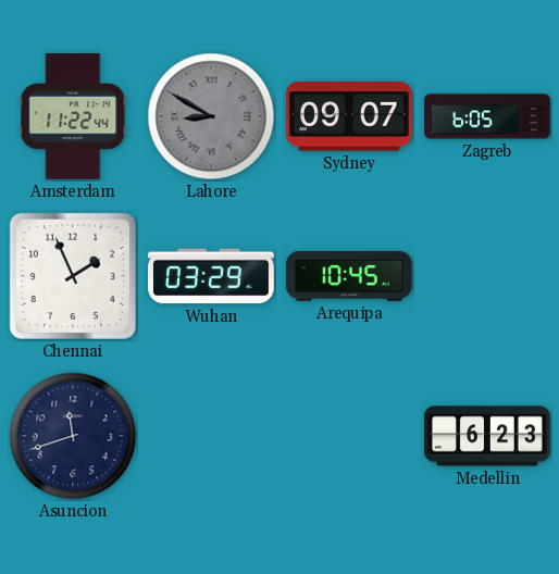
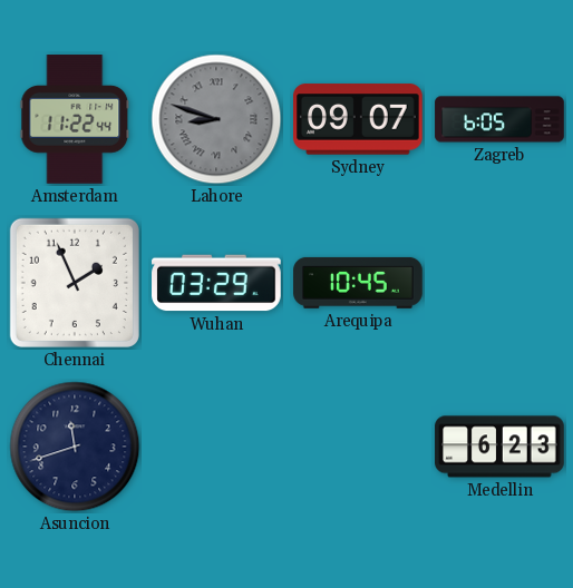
Lahore: 8:50 -> 8:48
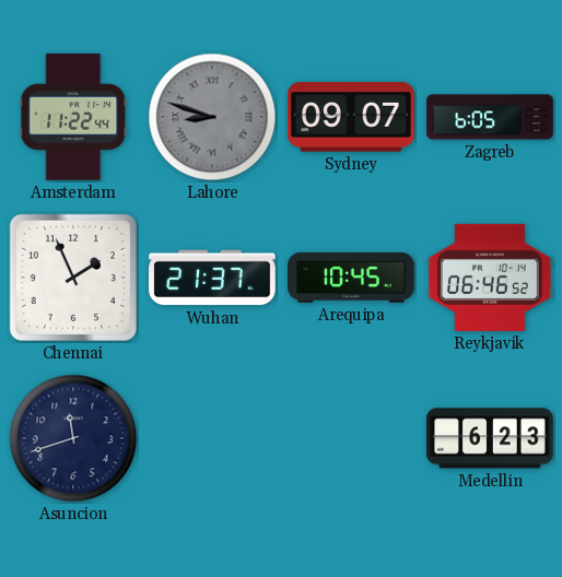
Wuhan: 03:29 -> 21:37
Reykjavik: none -> 06:46
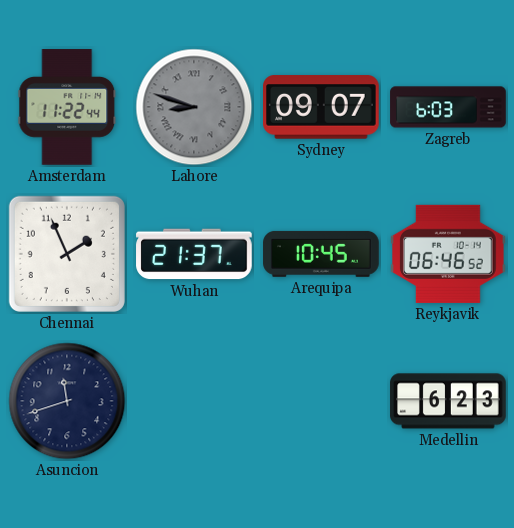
Zagreb: 6:05 -> 6:03
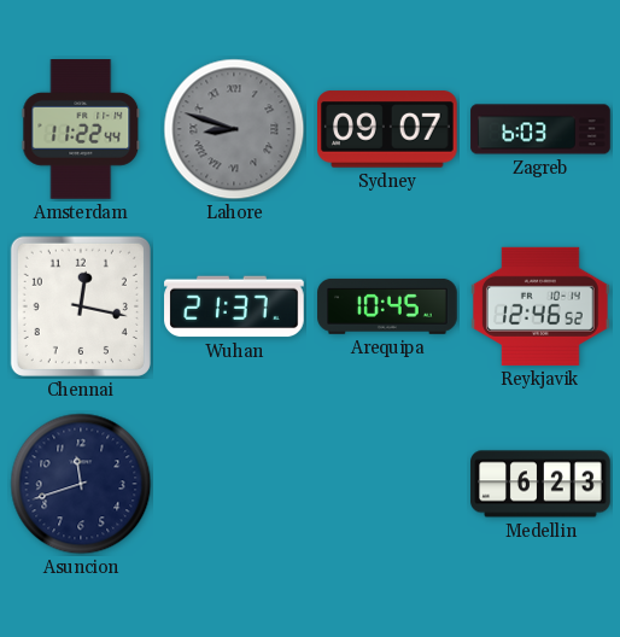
Chennai: 1:56 -> 12:17
Reykjavik: 06:46 -> 12:46
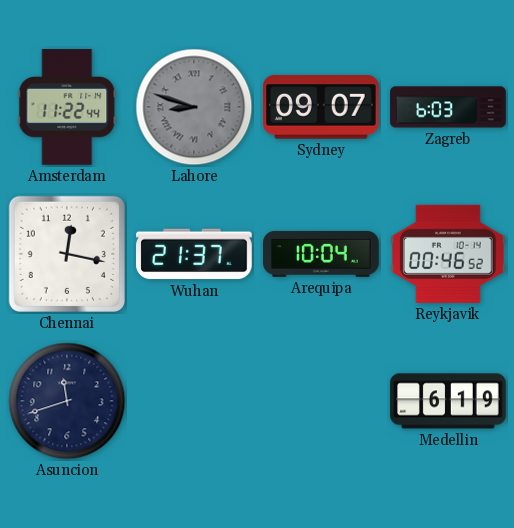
Arequipa: 10:45 -> 10:04
Reykjavik: 12:46 -> 00:46
Medellin: 6:23 -> 6:19
